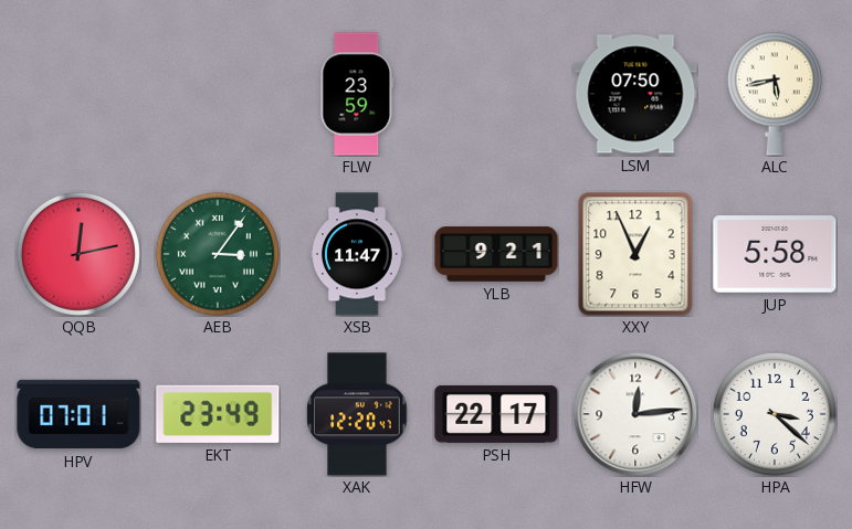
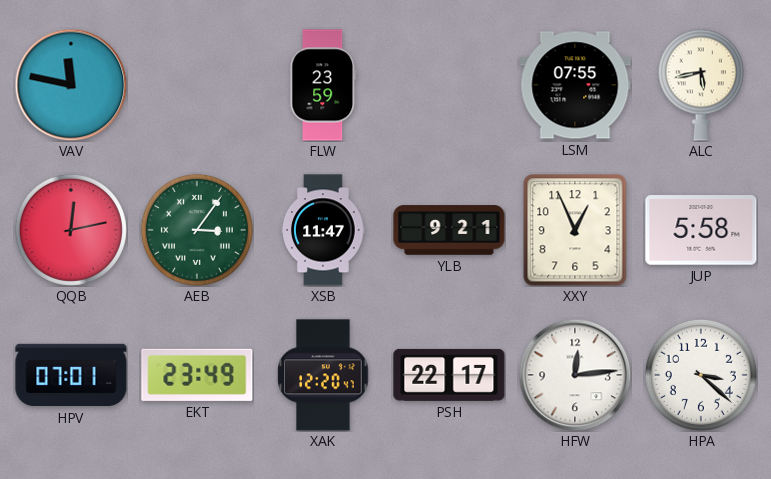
VAV: none -> 11:47
LSM: 07:50 -> 07:55
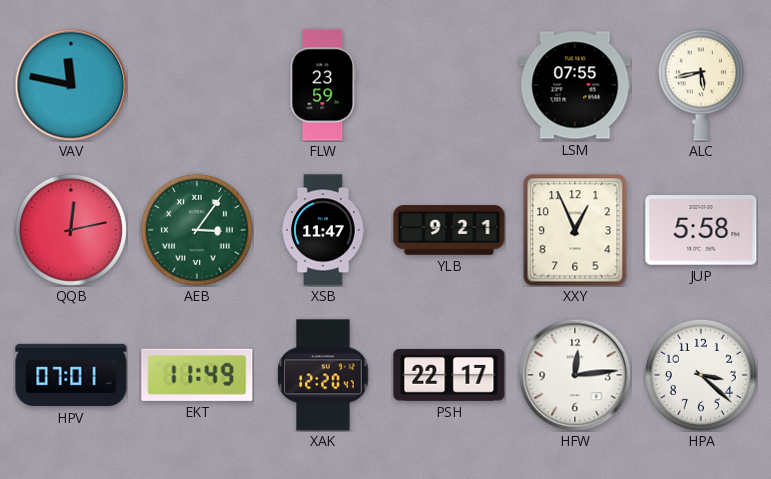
EKT: 23:49 -> 11:49
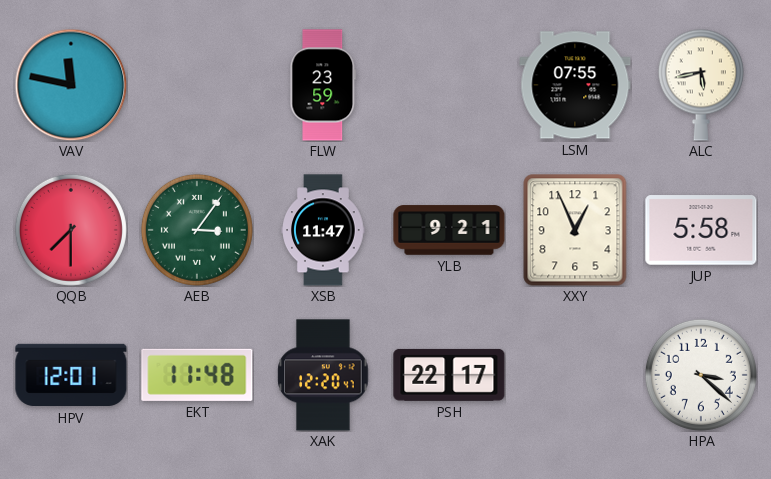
QQB: 12:13 -> 7:30
HPV: 07:01 -> 12:01
EKT: 11:49 -> 11:48
HFW: 12:14 -> none
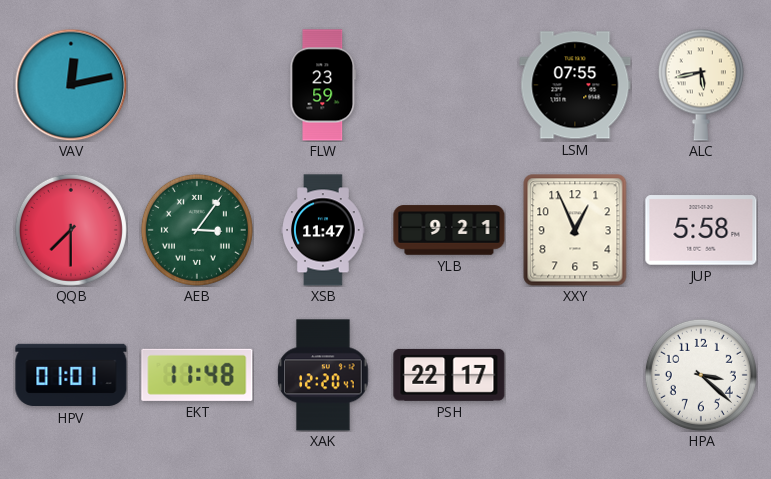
VAV: 11:47 -> 12:13
HPV: 12:01 -> 01:01
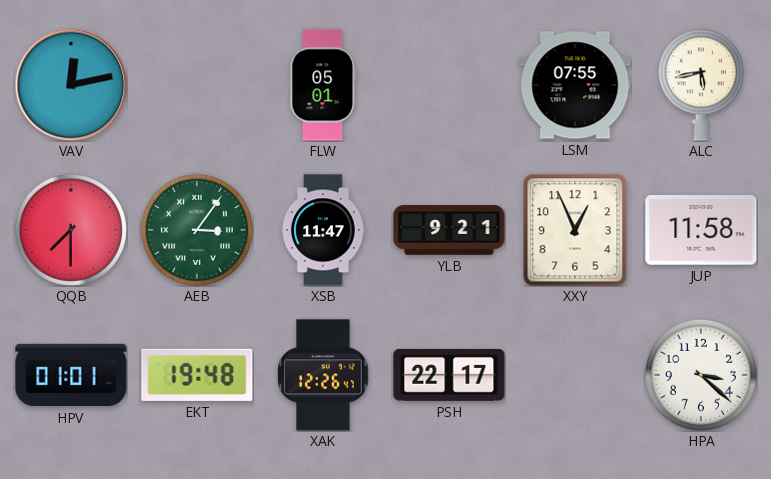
FLW: 23:59 -> 05:01
JUP: 5:58 -> 11:58
EKT: 11:48 -> 19:48
XAK: 12:20 -> 12:26
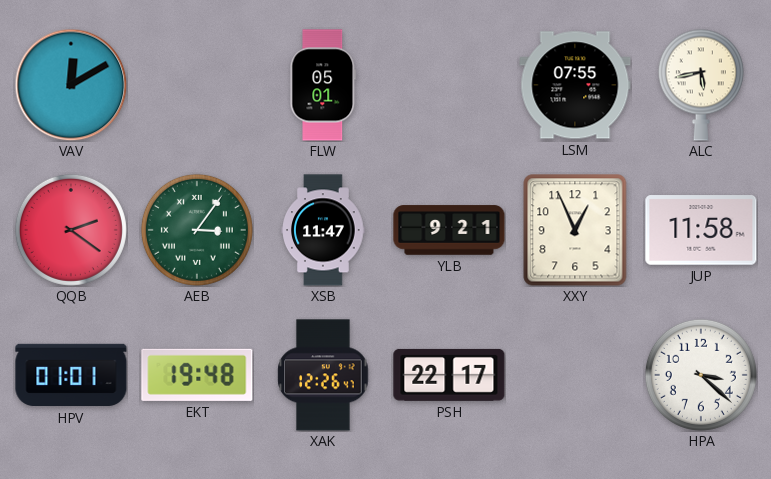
VAV: 12:13 -> 12:10
QQB: 7:30 -> 2:21
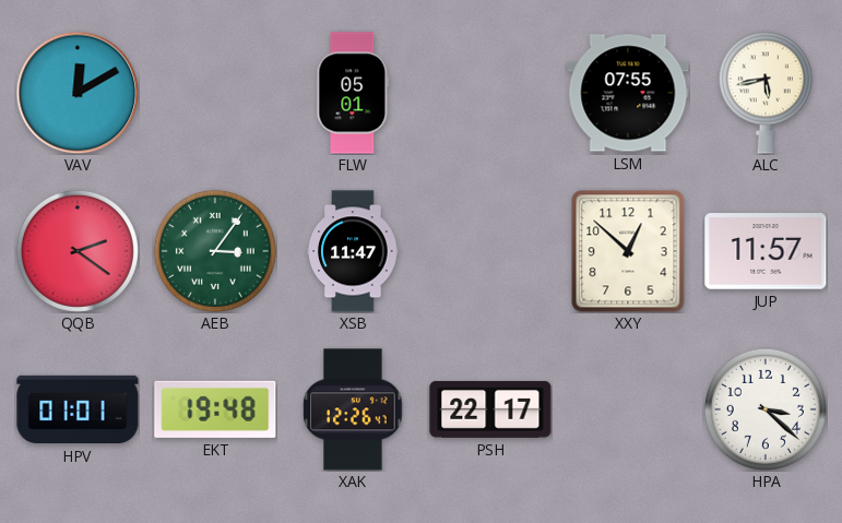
YLB: 9:21 -> none
XXY: 12:56 -> 12:52
JUP: 11:58 -> 11:57
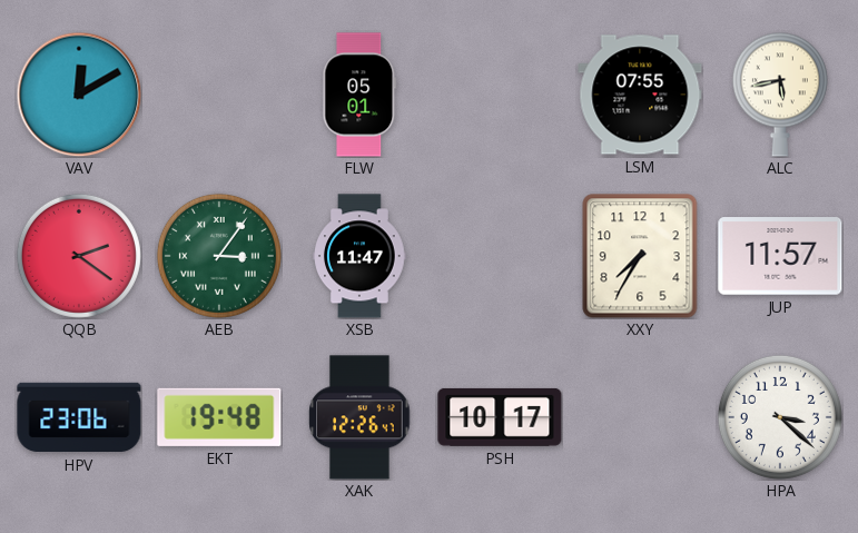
XXY: 12:52 -> 7:35
HPV: 01:01 -> 23:06
PSH: 22:17 -> 10:17
